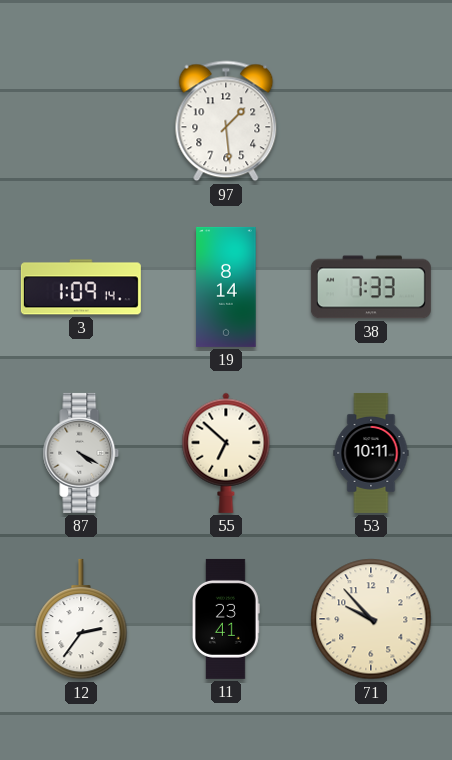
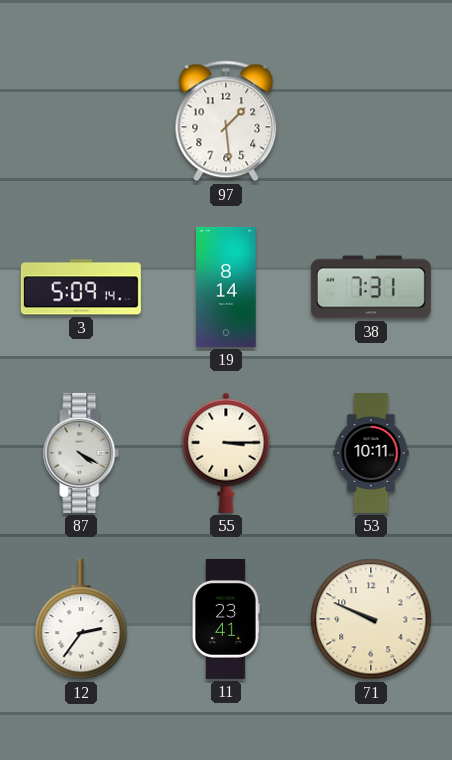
3: 1:09 -> 5:09
38: 7:33 -> 7:31
55: 6:52 -> 3:15
71: 9:53 -> 9:49
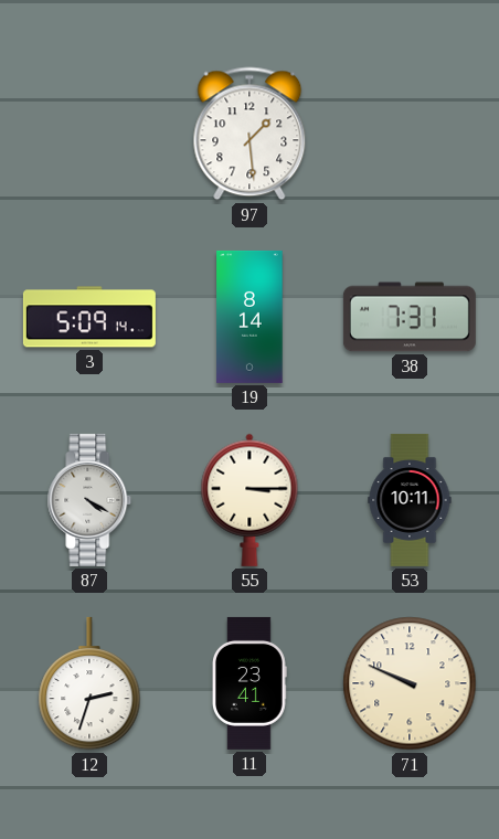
12: 2:36 -> 2:33
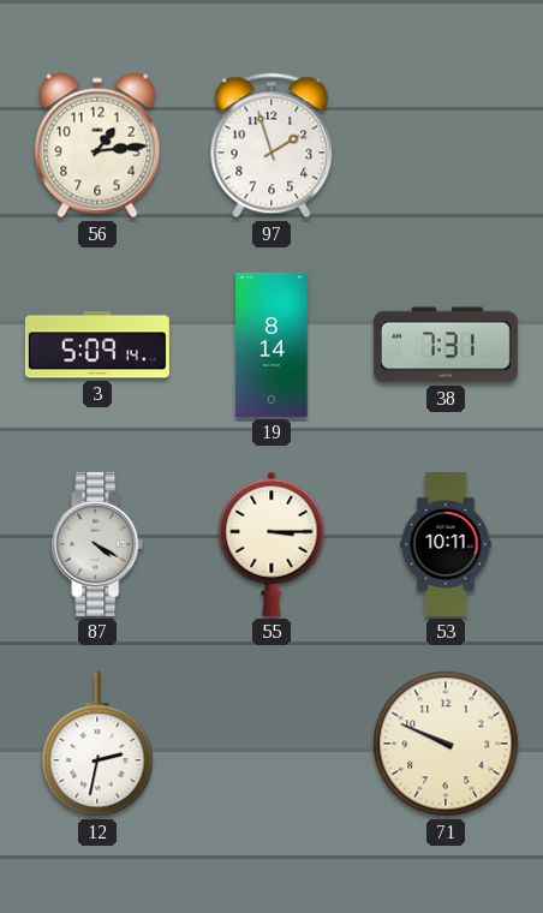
56: none -> 1:14
97: 1:29 -> 1:57
12: 2:33 -> 2:32
11: 23:41 -> none
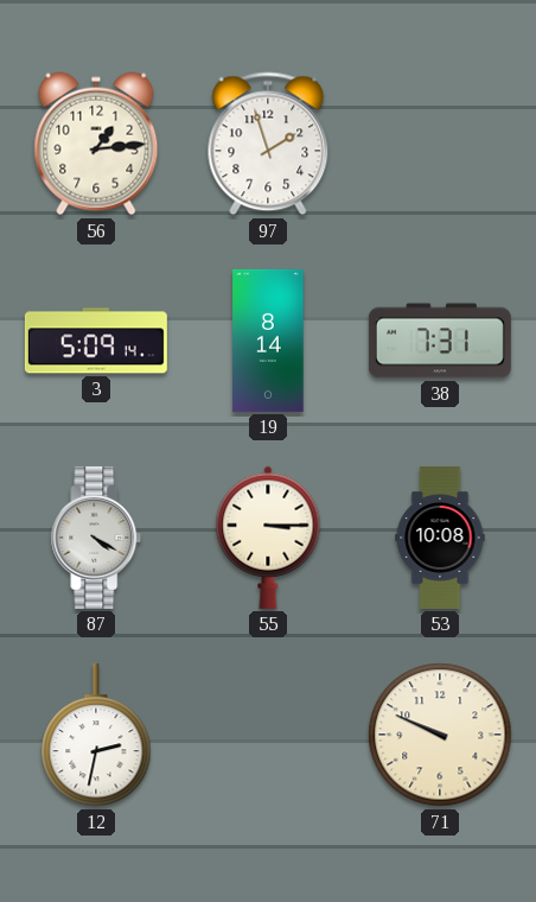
53: 10:11 -> 10:08
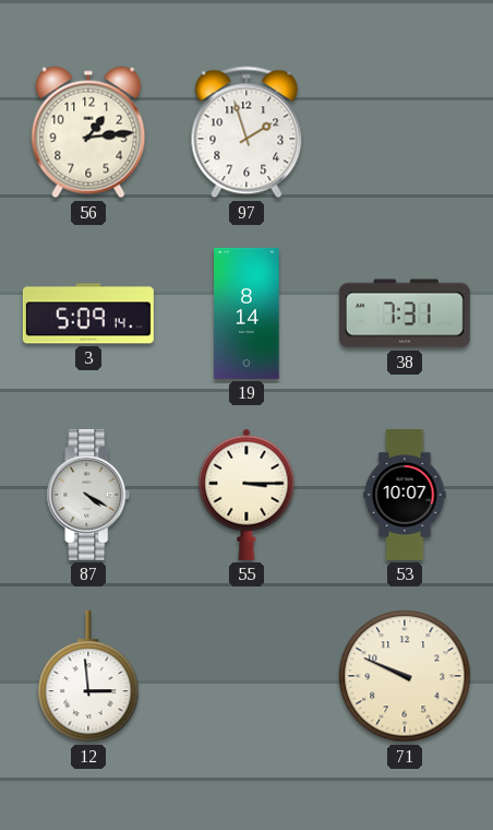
53: 10:08 -> 10:07
12: 2:32 -> 2:59
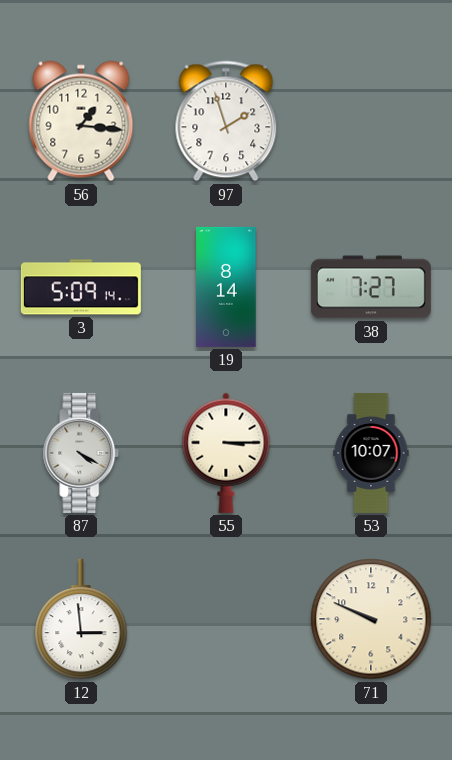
56: 1:14 -> 1:16
38: 7:31 -> 7:27
